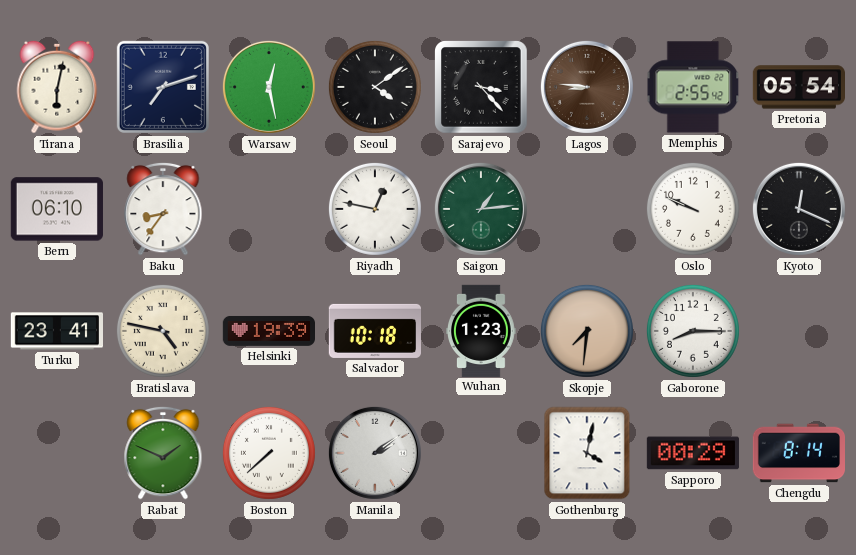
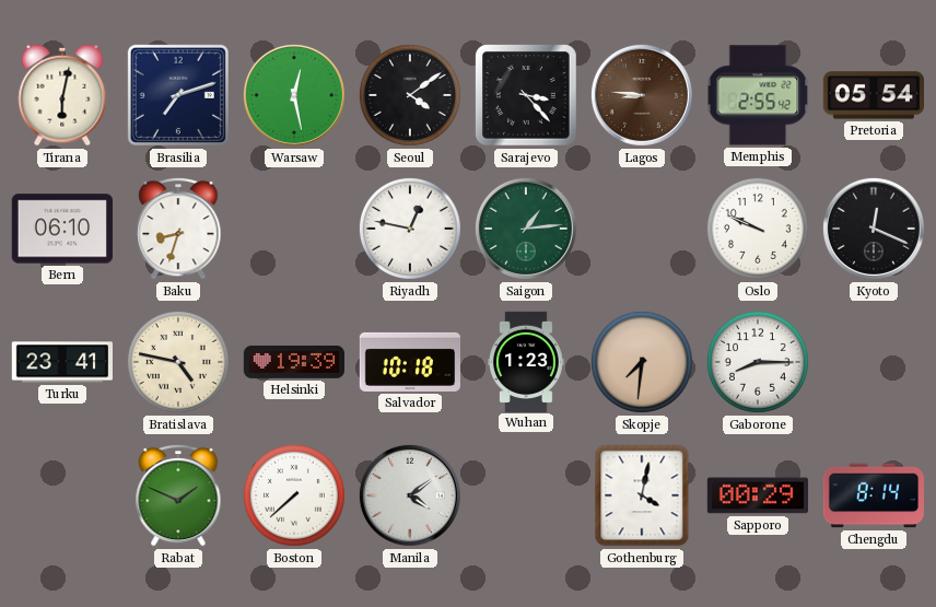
Baku: 8:36 -> 8:33
Manila: 2:09 -> 4:09
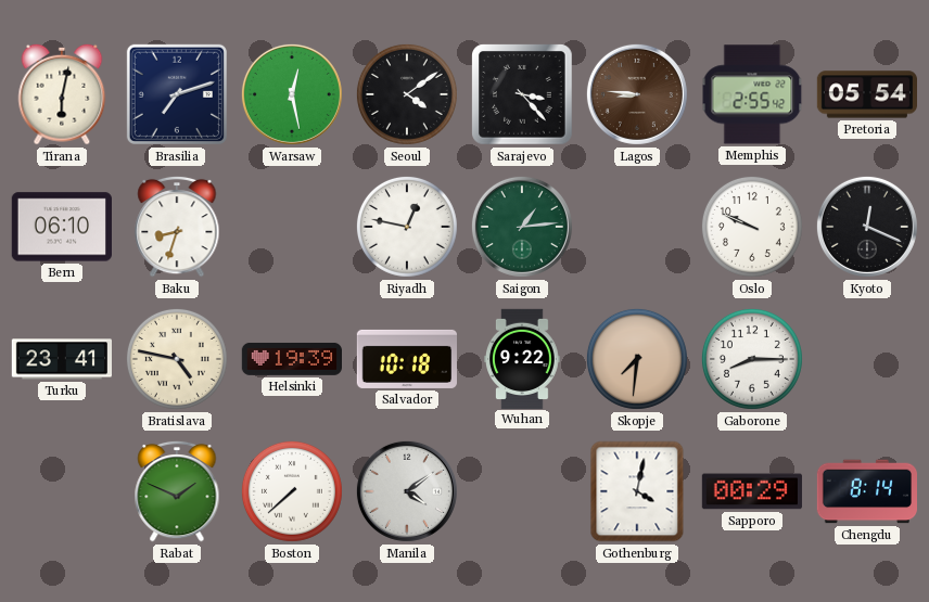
Wuhan: 1:23 -> 9:22
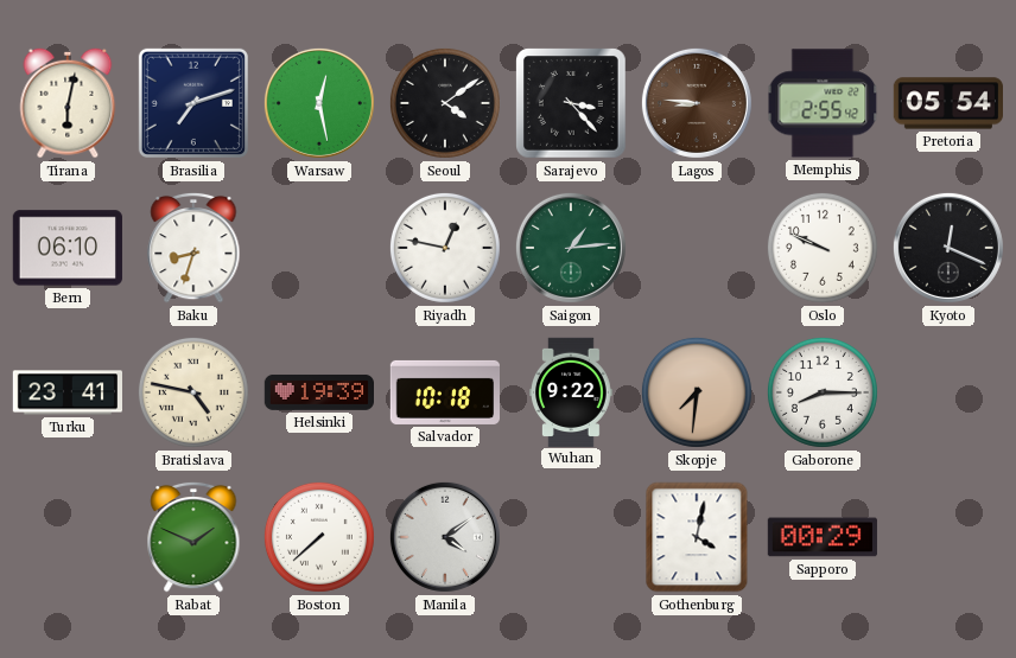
Chengdu: 8:14 -> none
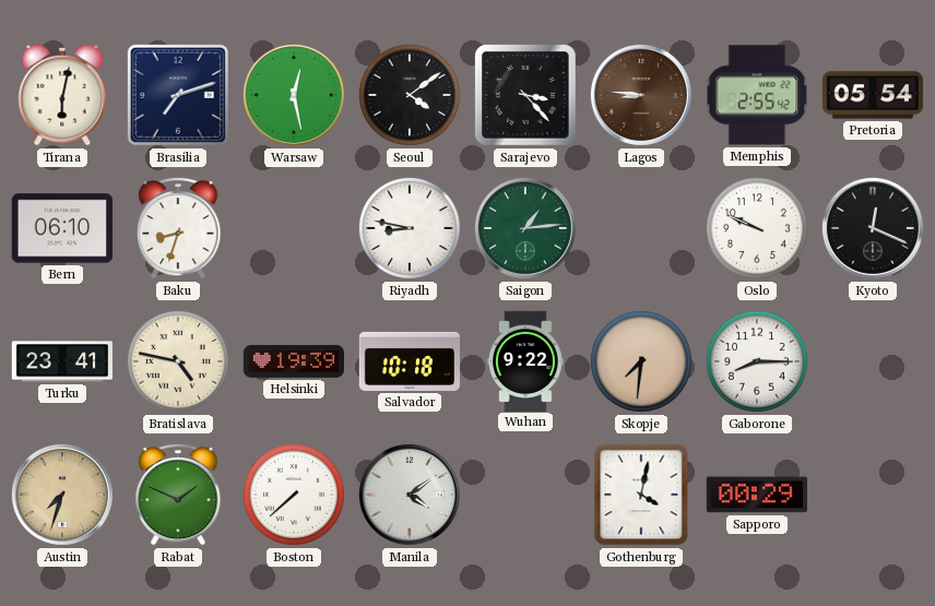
Riyadh: 12:47 -> 8:47
Austin: none -> 7:33
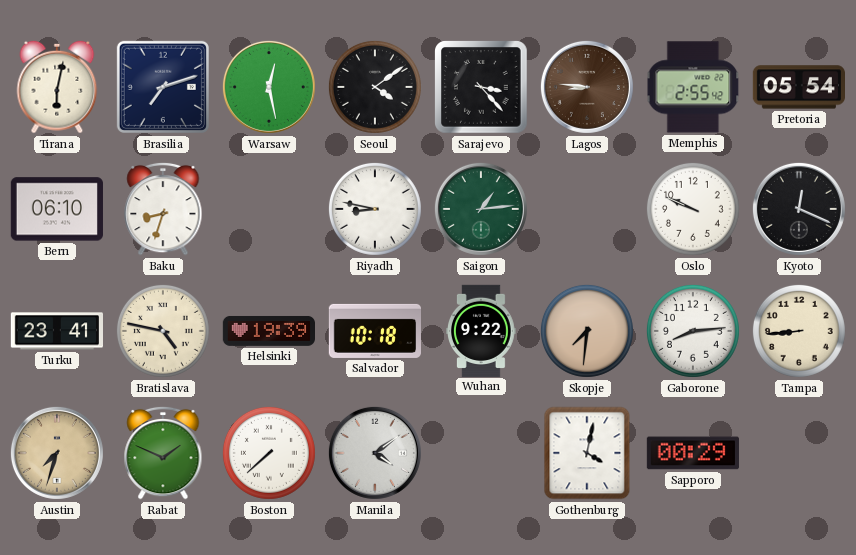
Gaborone: 8:15 -> 8:14
Tampa: none -> 8:44
